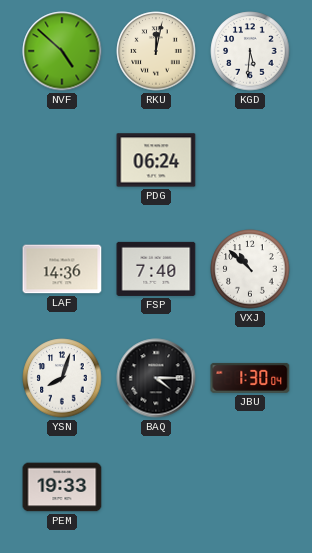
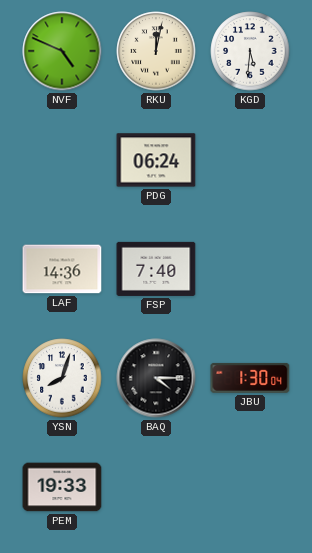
NVF: 4:52 -> 4:49
VXJ: 10:52 -> none
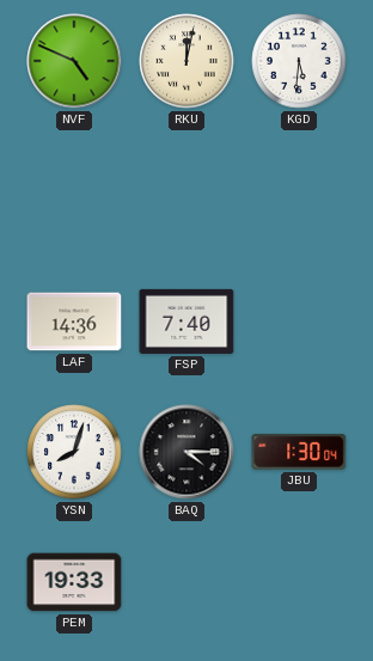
PDG: 06:24 -> none
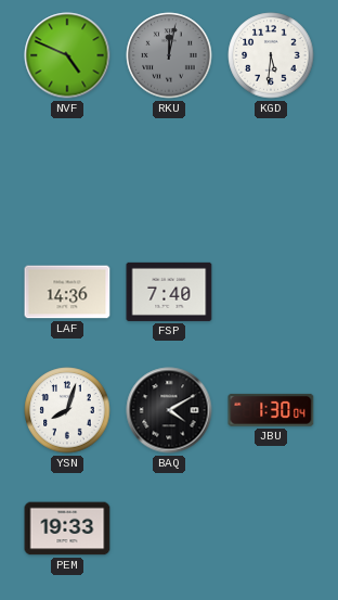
RKU dial: cream -> grey
BAQ: 4:15 -> 4:10
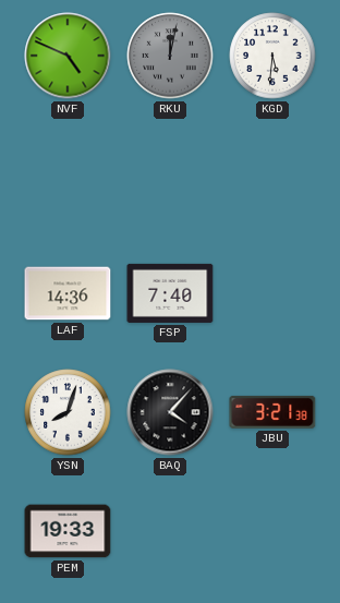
BAQ: 4:10 -> 4:07
JBU: 1:30 -> 3:21
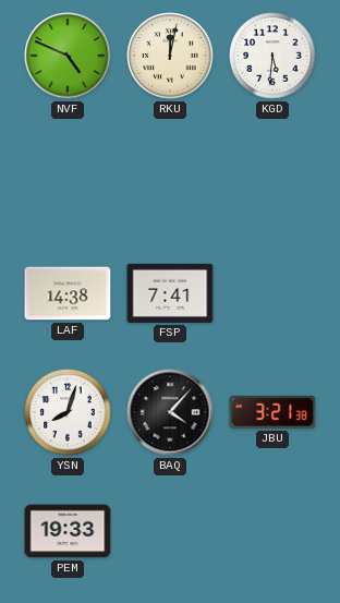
RKU dial: grey -> cream
LAF: 14:36 -> 14:38
FSP: 7:40 -> 7:41
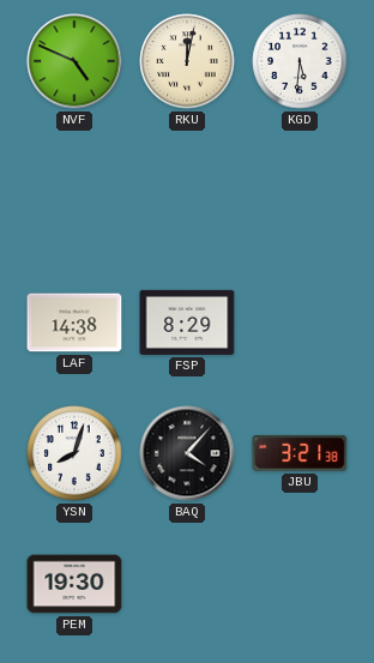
FSP: 7:41 -> 8:29
PEM: 19:33 -> 19:30
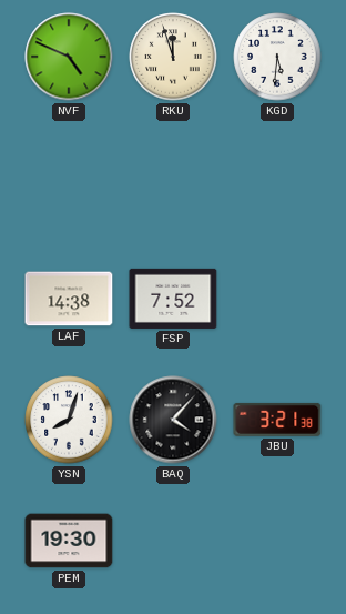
RKU: 12:02 -> 11:57
FSP: 8:29 -> 7:52
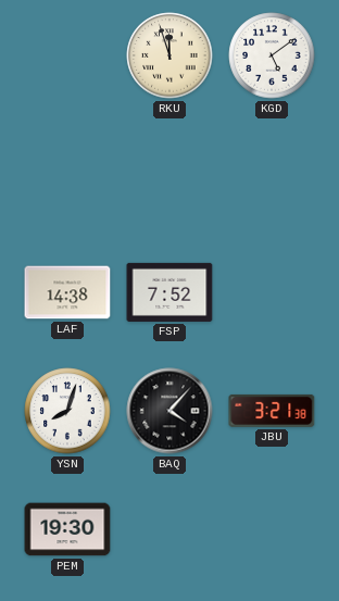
NVF: 4:49 -> none
KGD: 5:31 -> 5:09
